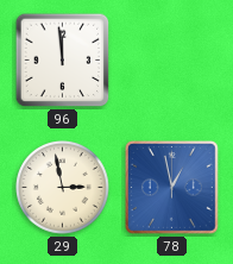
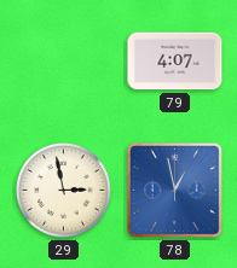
96: 11:59 -> none
79: none -> 4:07
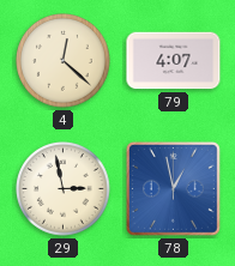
4: none -> 12:22
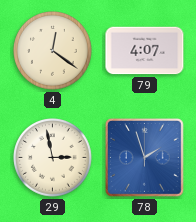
4: 12:22 -> 12:21
78: 12:58 -> 1:57
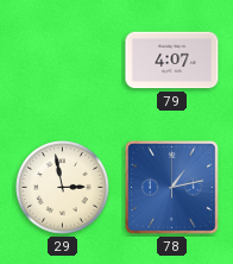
4: 12:21 -> none
78: 1:57 -> 1:13
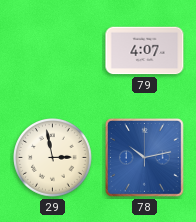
78: 1:13 -> 10:13
